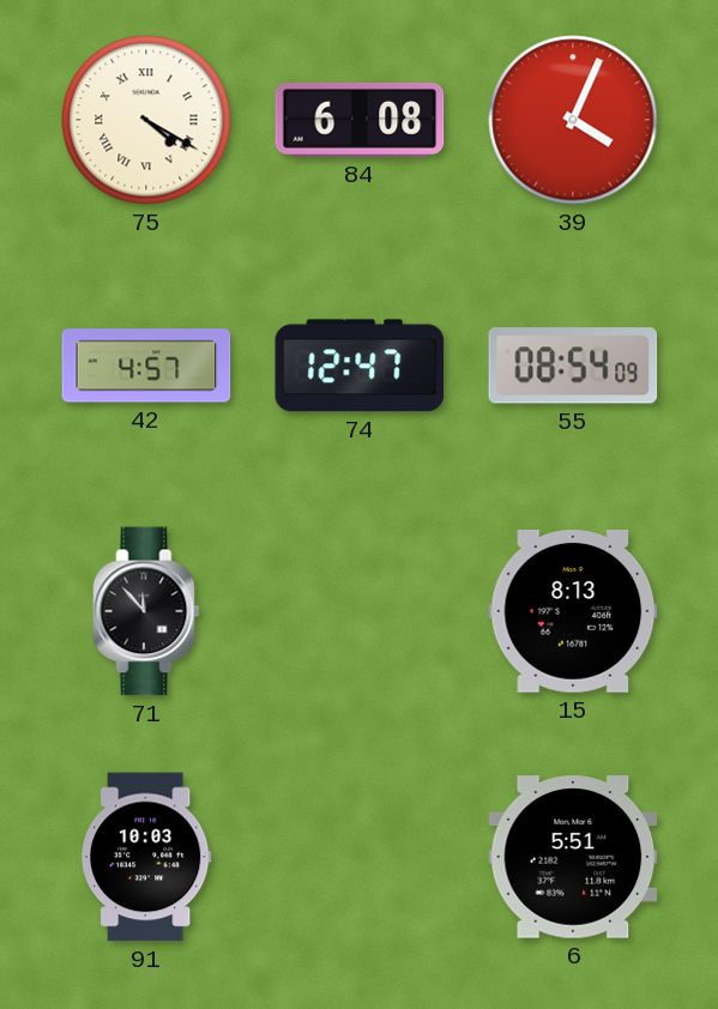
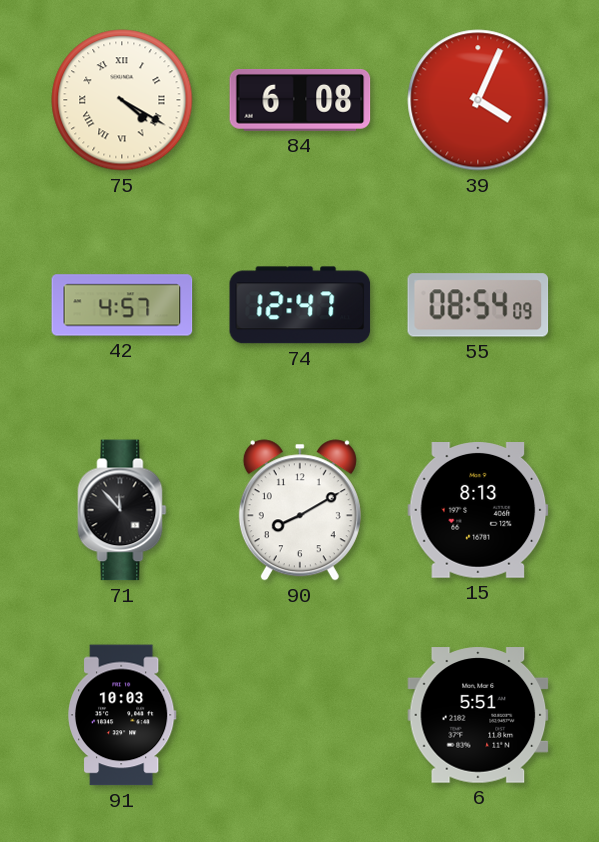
90: none -> 8:10
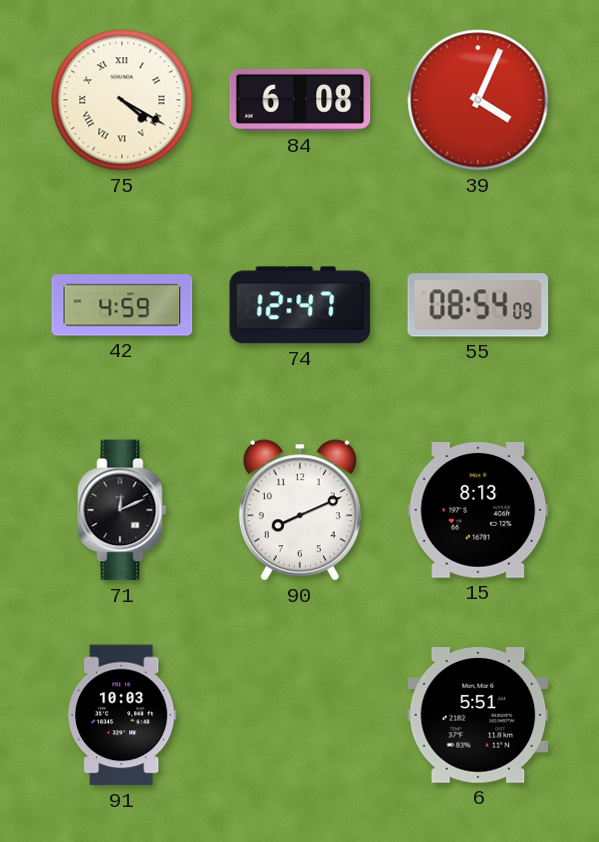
42: 4:57 -> 4:59
71: 11:53 -> 12:11
90: 8:10 -> 8:11
